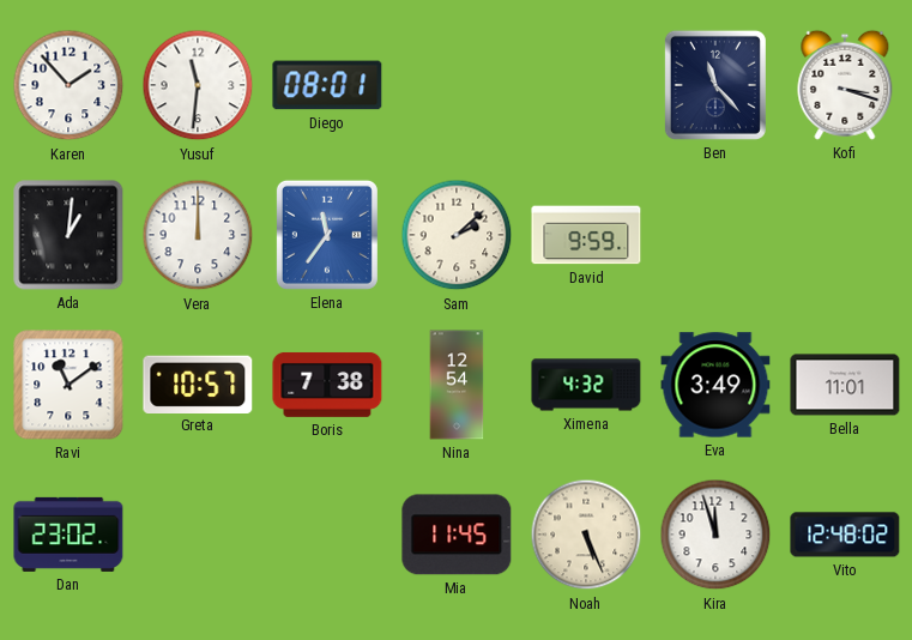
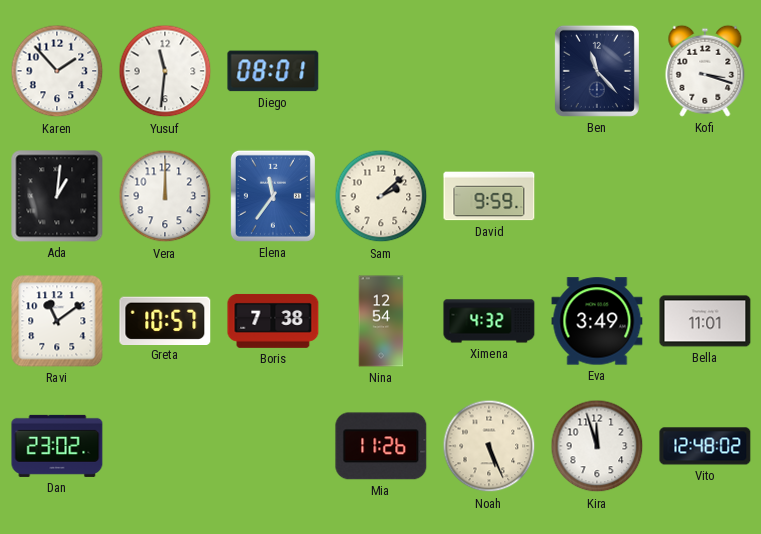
Mia: 11:45 -> 11:26
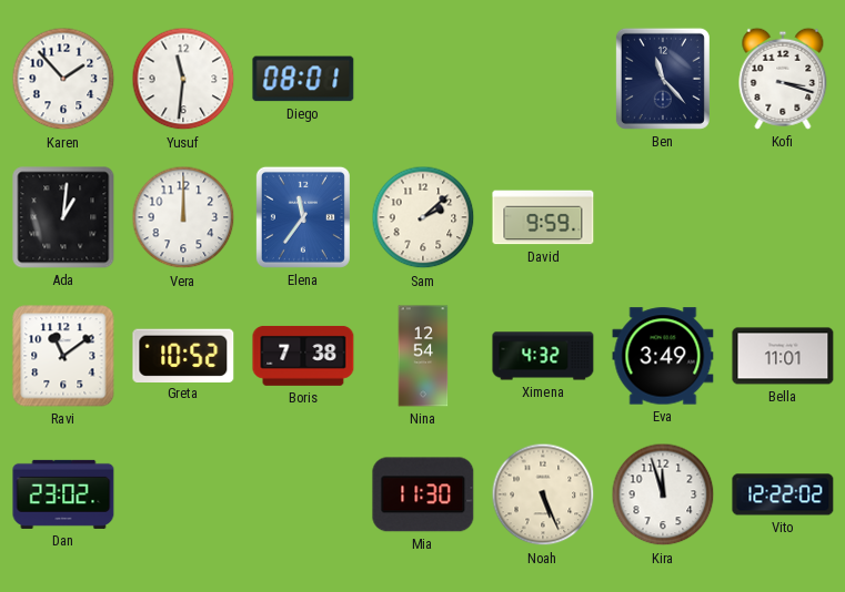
Greta: 10:57 -> 10:52
Mia: 11:26 -> 11:30
Vito: 12:48 -> 12:22
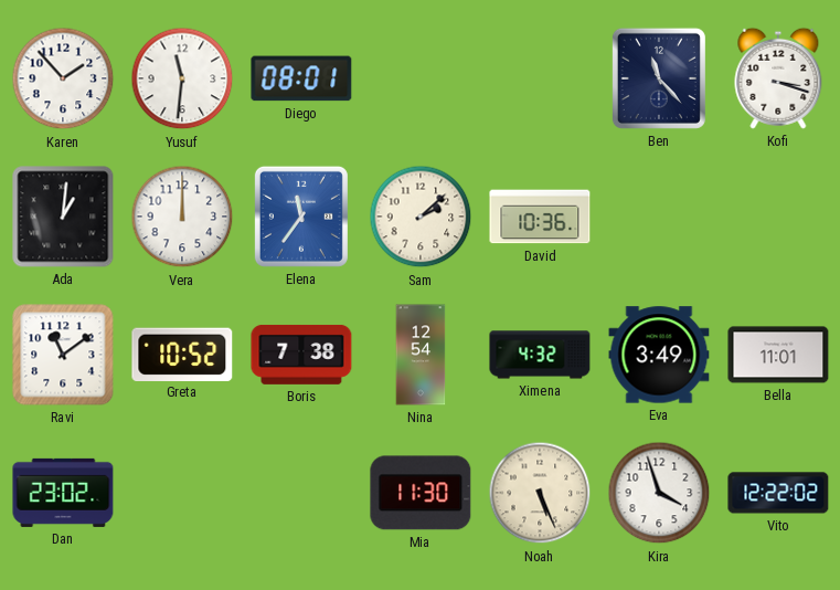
David: 9:59 -> 10:36
Kira: 11:57 -> 3:57
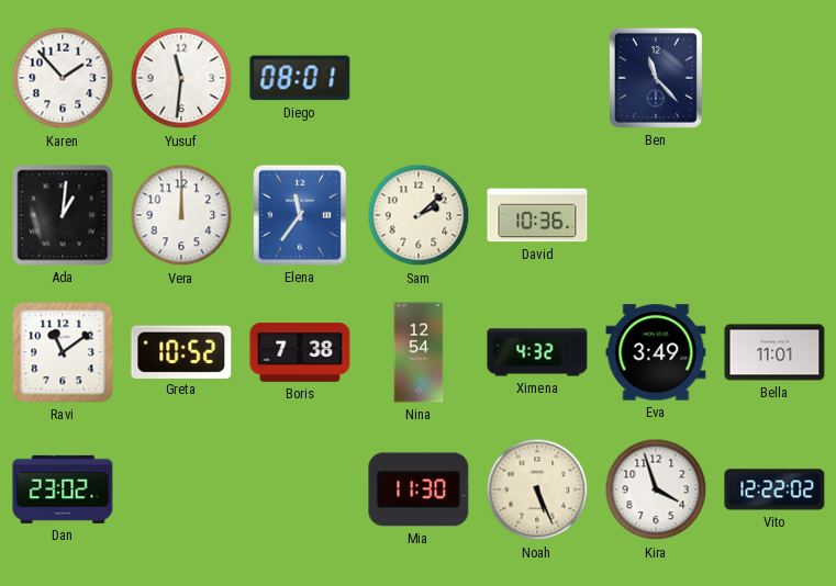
Kofi: 3:18 -> none
